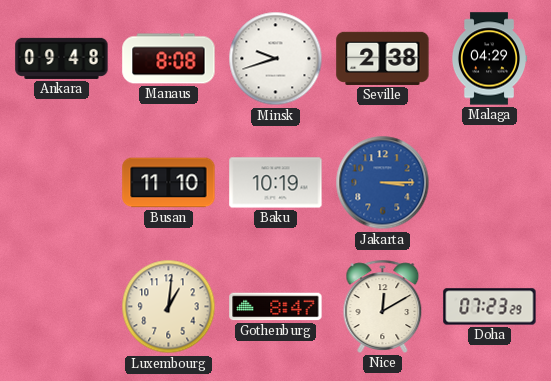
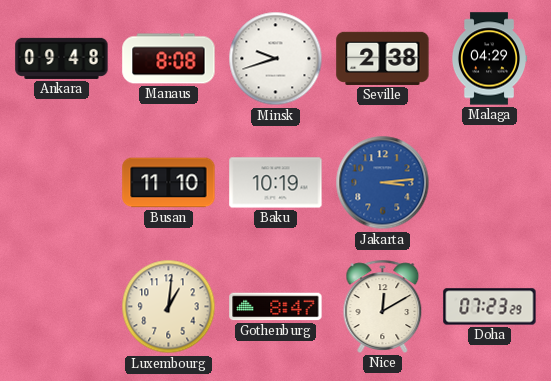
Jakarta: 3:15 -> 3:14
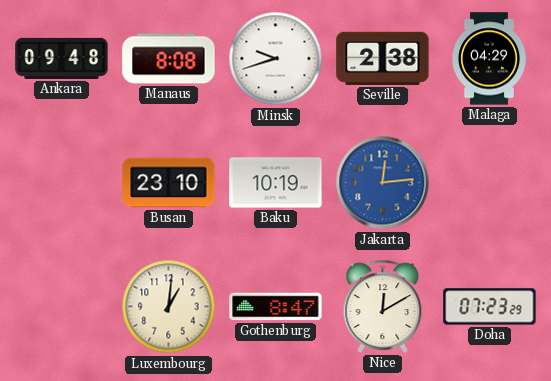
Busan: 11:10 -> 23:10
Jakarta: 3:14 -> 12:14
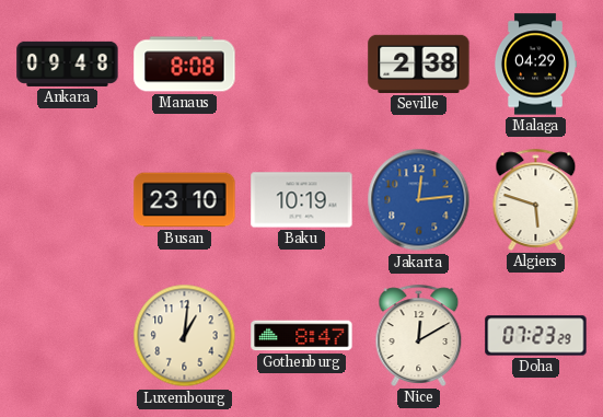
Minsk: 9:42 -> none
Algiers: none -> 5:48
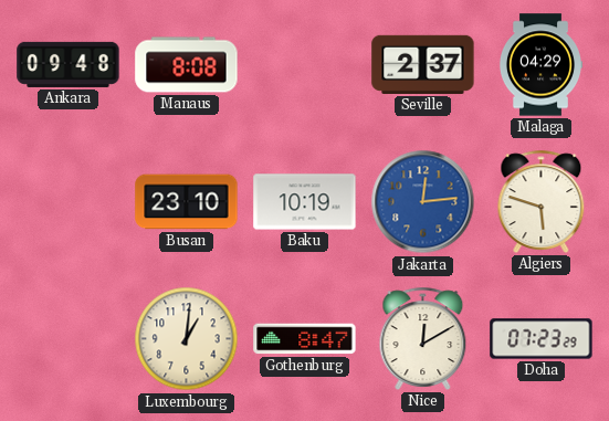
Seville: 2:38 -> 2:37
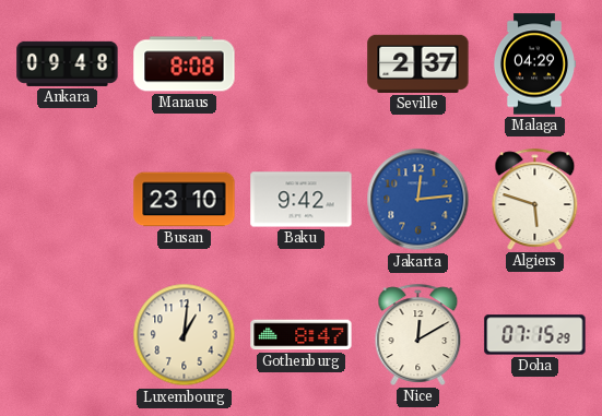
Baku: 10:19 -> 9:42
Doha: 07:23 -> 07:15
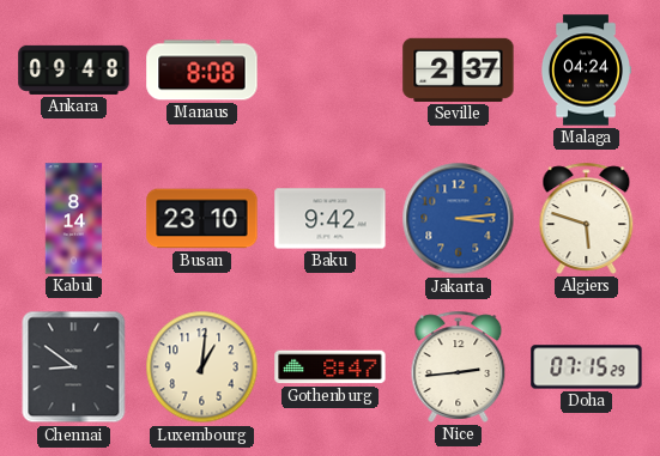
Malaga: 04:29 -> 04:24
Kabul: none -> 8:14
Jakarta: 12:14 -> 3:14
Chennai: none -> 8:51
Nice: 12:10 -> 2:44
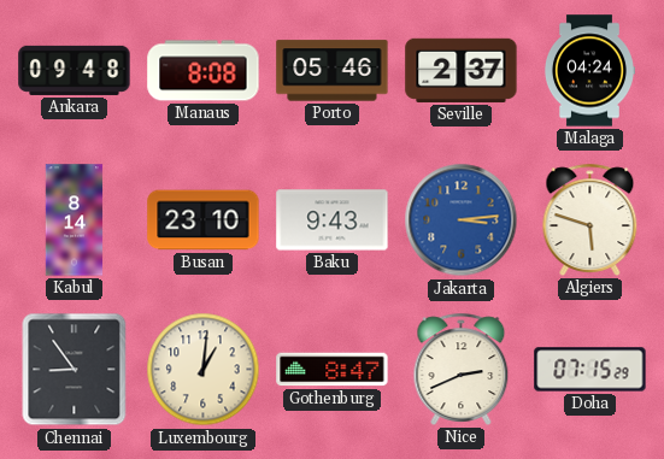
Porto: none -> 05:46
Baku: 9:42 -> 9:43
Chennai: 8:51 -> 8:54
Nice: 2:44 -> 2:41
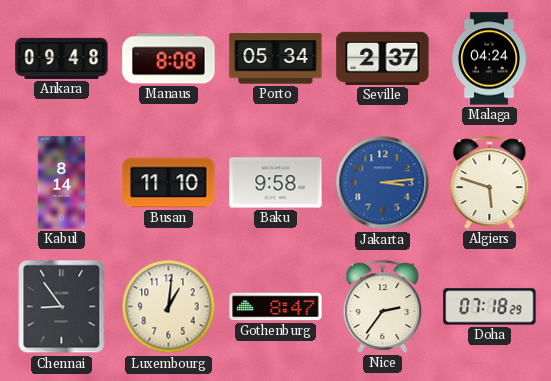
Porto: 05:46 -> 05:34
Busan: 23:10 -> 11:10
Baku: 9:43 -> 9:58
Nice: 2:41 -> 2:36
Doha: 07:15 -> 07:18
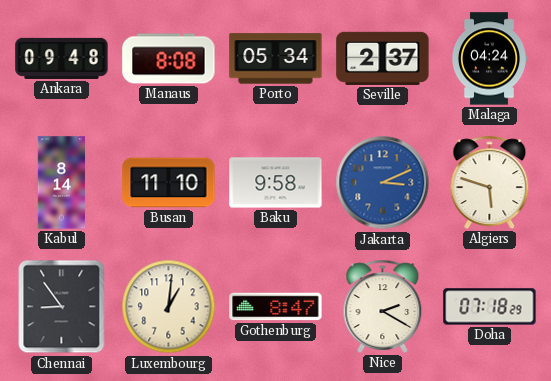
Jakarta: 3:14 -> 3:11
Nice: 2:36 -> 2:20
